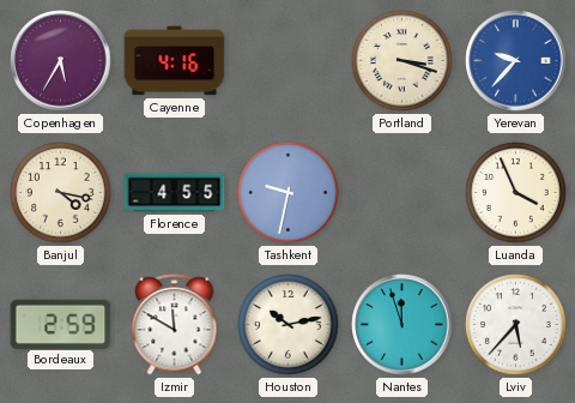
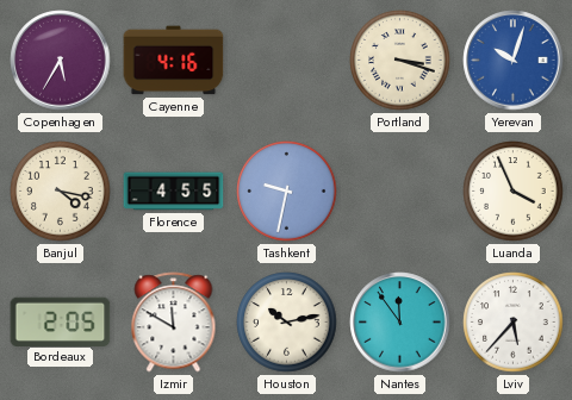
Yerevan: 9:37 -> 10:03
Bordeaux: 2:59 -> 2:05
Nantes: 11:57 -> 11:54
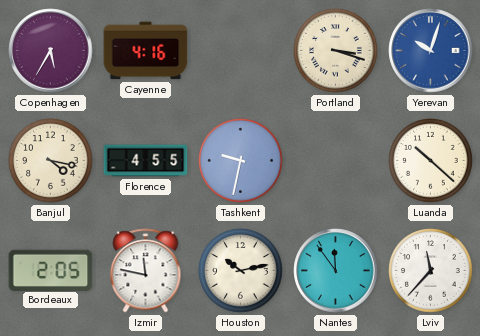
Luanda: 3:56 -> 10:22
Izmir: 11:50 -> 11:47
Lviv: 5:37 -> 11:37
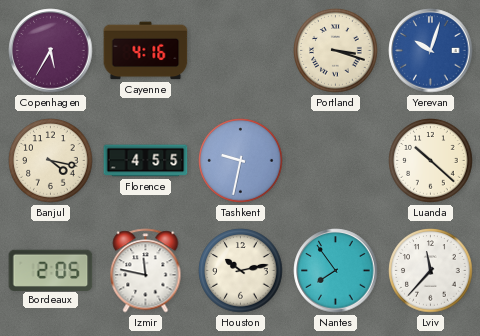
Nantes: 11:54 -> 7:54
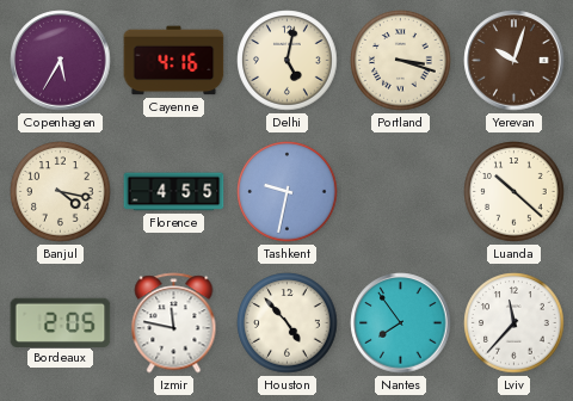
Delhi: none -> 5:02
Yerevan dial: blue -> brown
Houston: 10:13 -> 4:53
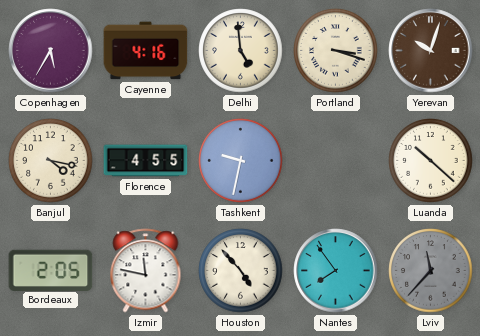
Delhi: 5:02 -> 4:59
Lviv dial: white -> grey
